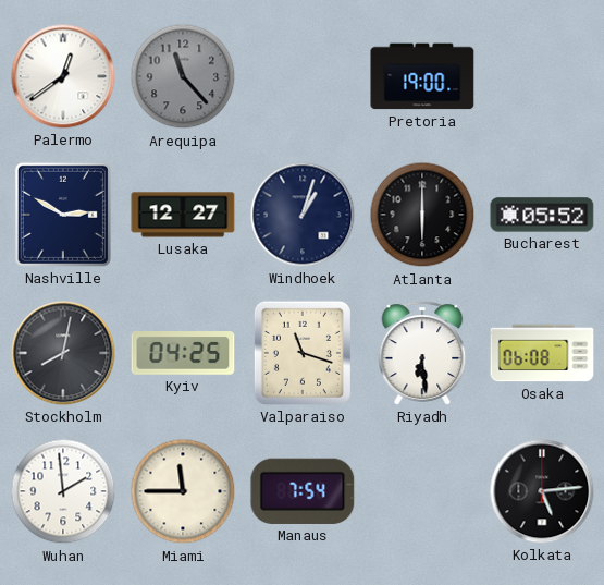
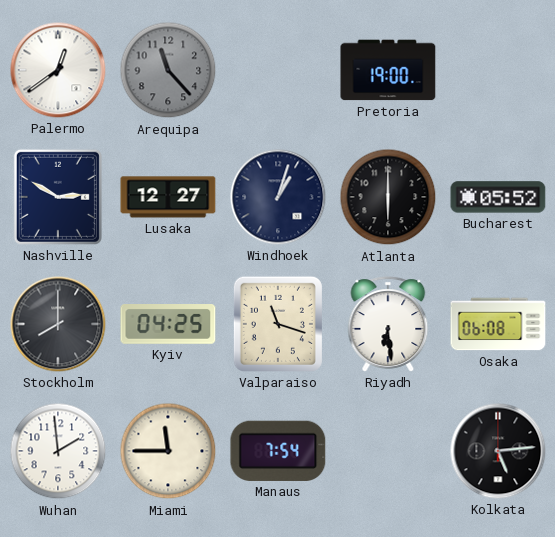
Stockholm: 8:02 -> 8:00
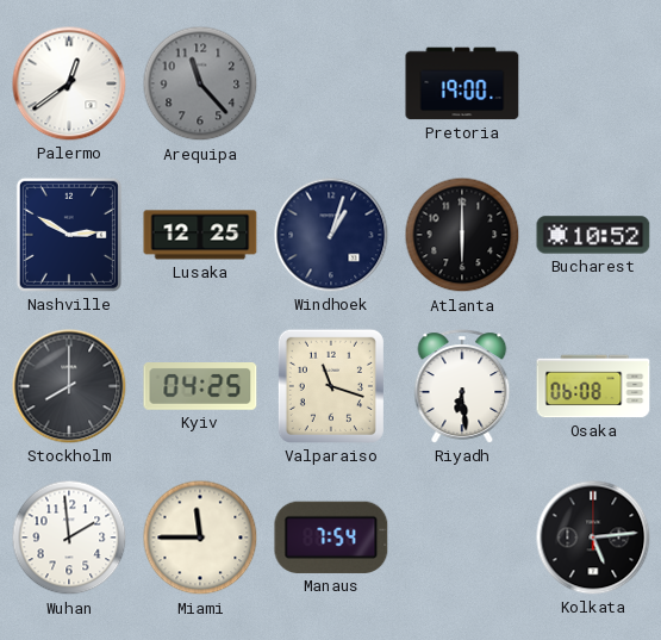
Lusaka: 12:27 -> 12:25
Bucharest: 05:52 -> 10:52
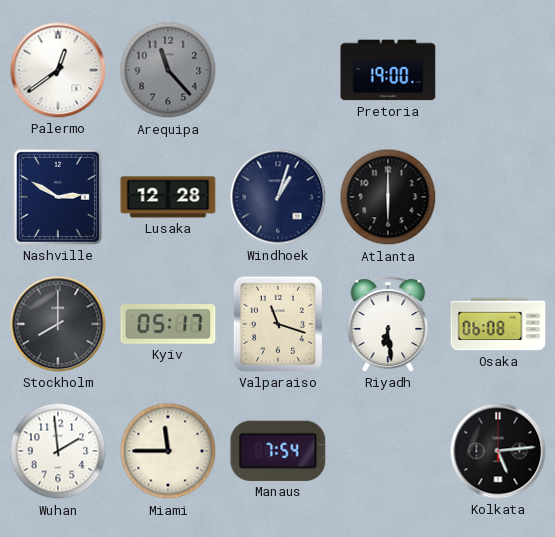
Lusaka: 12:25 -> 12:28
Bucharest: 10:52 -> none
Kyiv: 04:25 -> 05:17
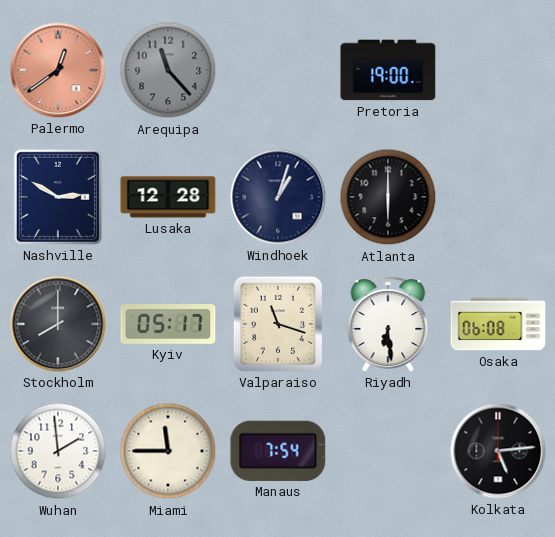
Palermo dial: white -> salmon
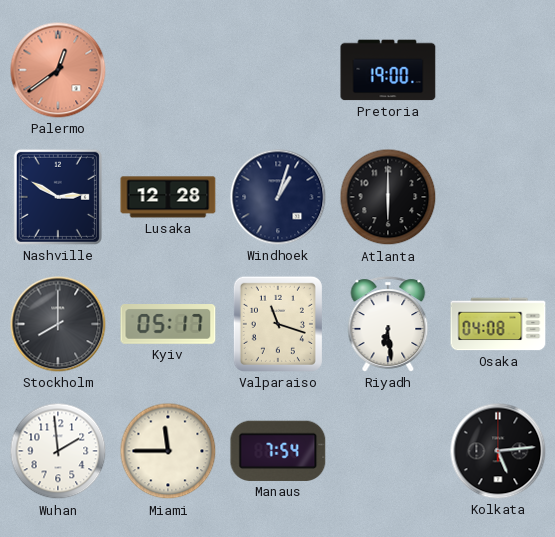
Arequipa: 11:23 -> none
Osaka: 06:08 -> 04:08
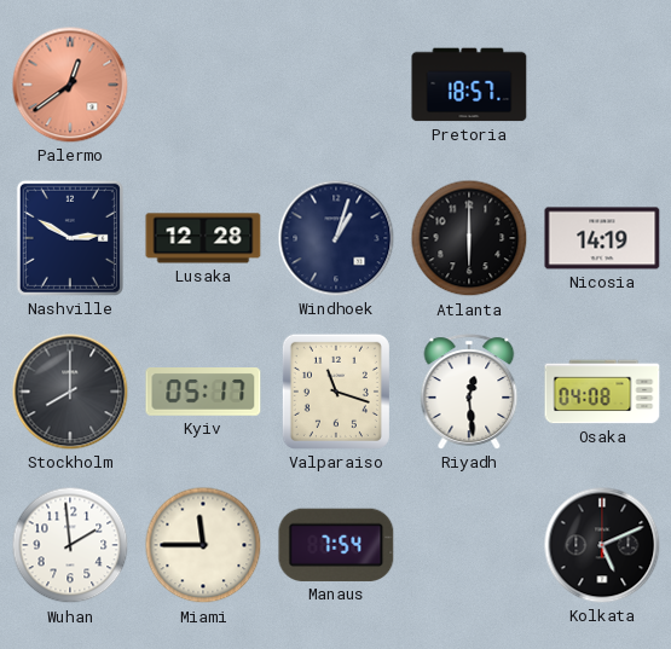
Pretoria: 19:00 -> 18:57
Nicosia: none -> 14:19
Riyadh: 6:29 -> 12:29
Kolkata: 5:14 -> 5:11
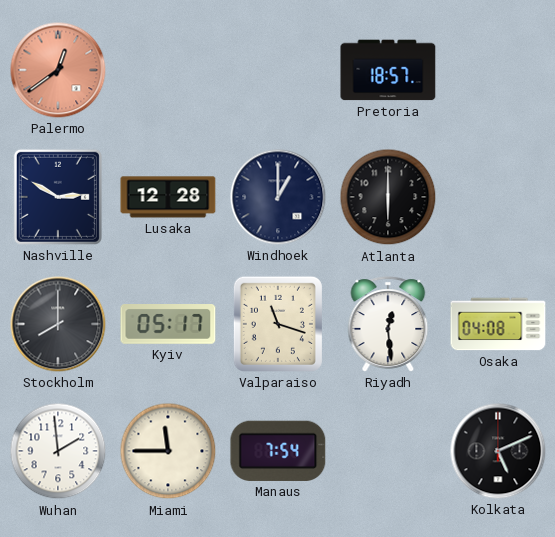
Windhoek: 1:03 -> 1:00
Nicosia: 14:19 -> none
